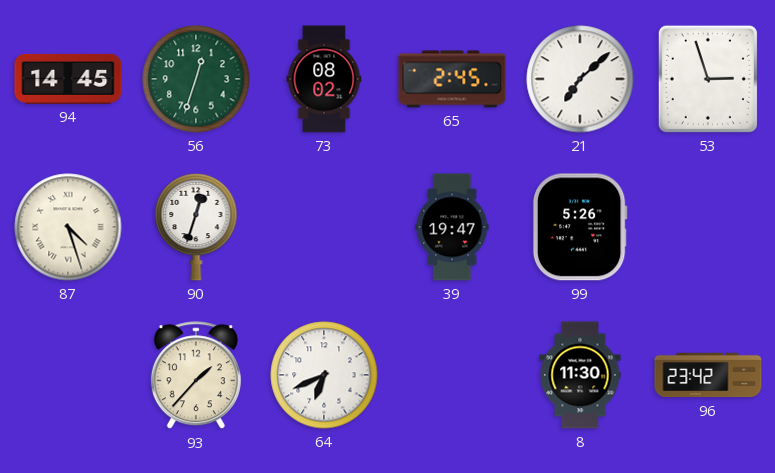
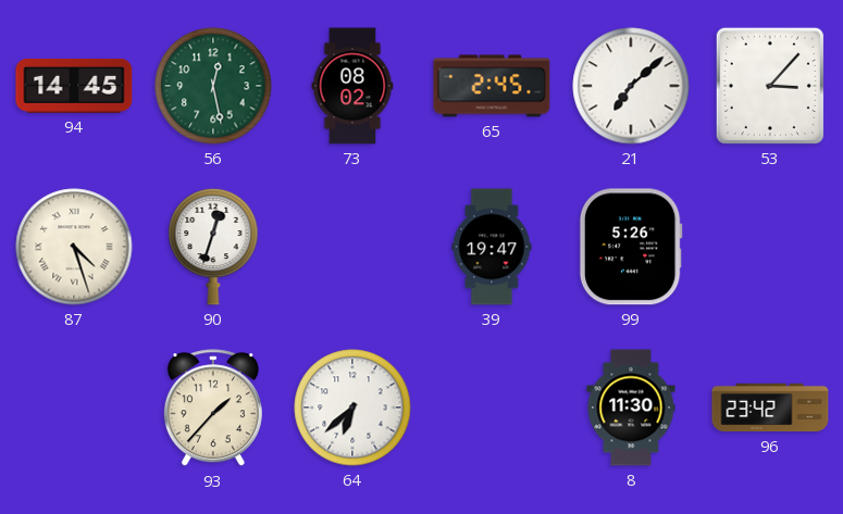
56: 12:33 -> 12:28
53: 2:57 -> 3:07
64: 6:41 -> 6:38
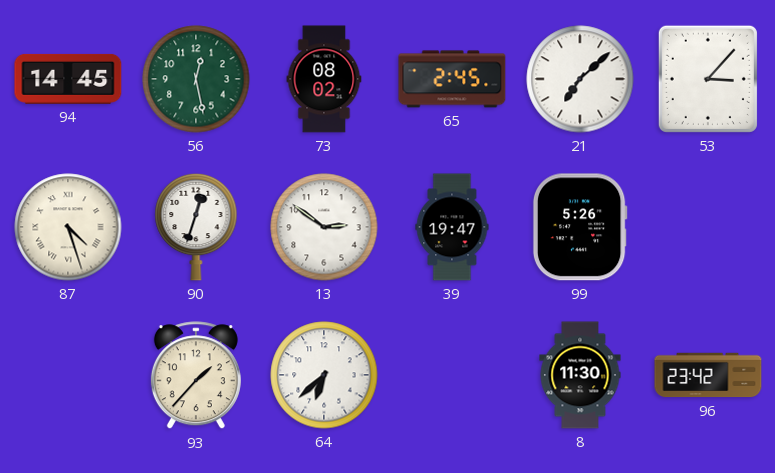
13: none -> 2:51
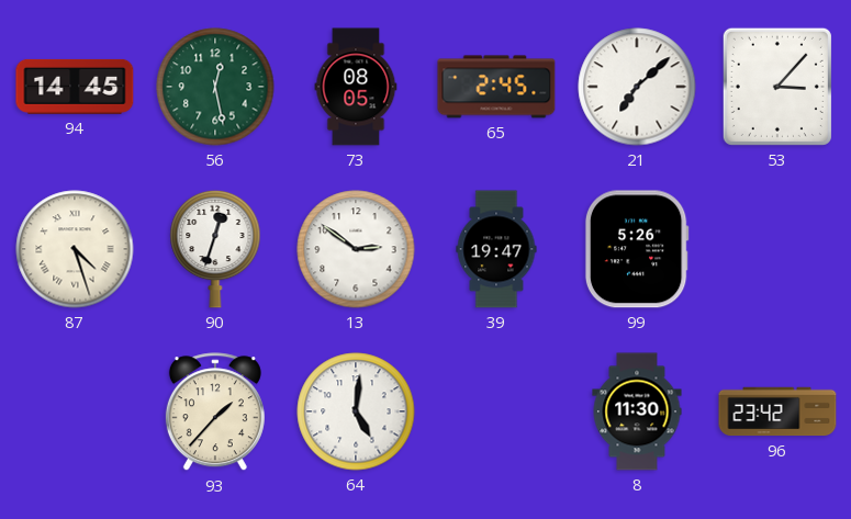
73: 08:02 -> 08:05
64: 6:38 -> 5:01
